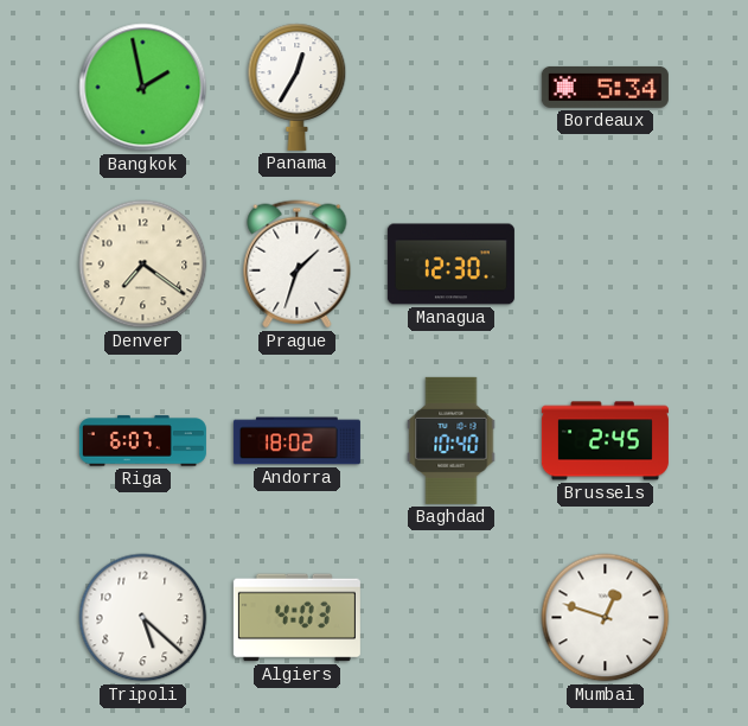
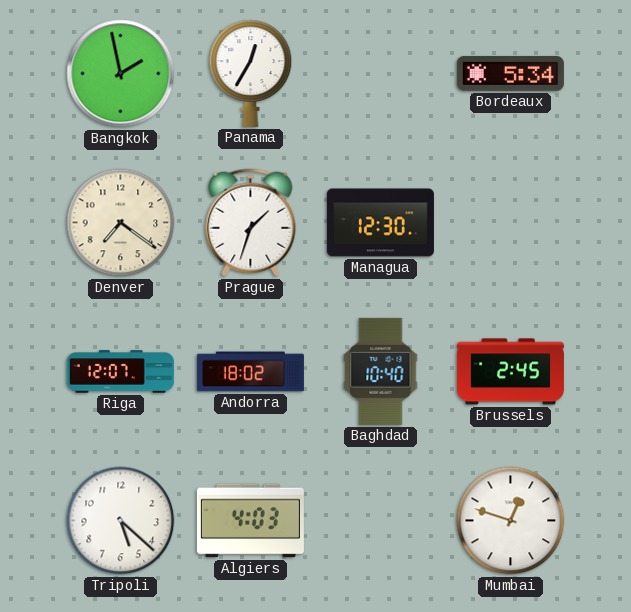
Riga: 6:07 -> 12:07
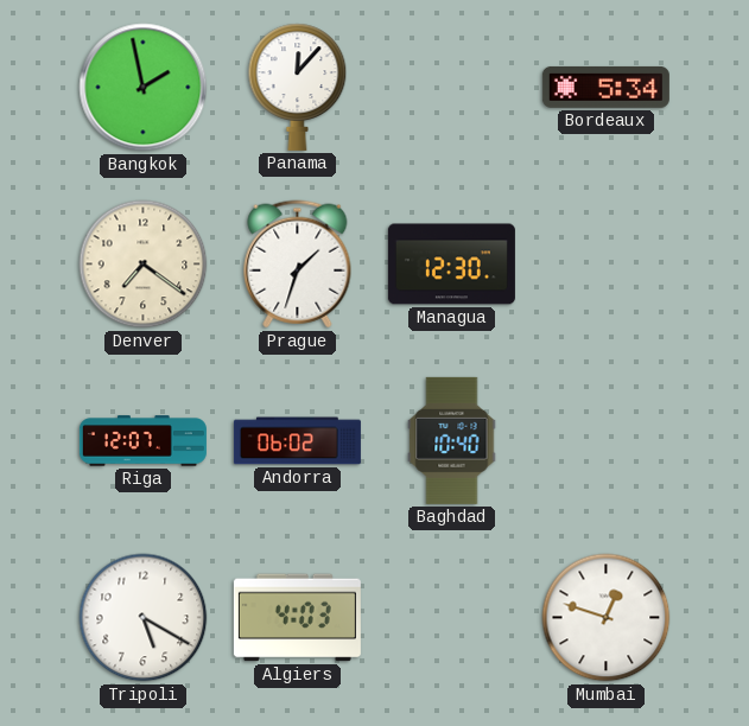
Panama: 12:35 -> 12:07
Andorra: 18:02 -> 06:02
Brussels: 2:45 -> none
Tripoli: 5:22 -> 5:20
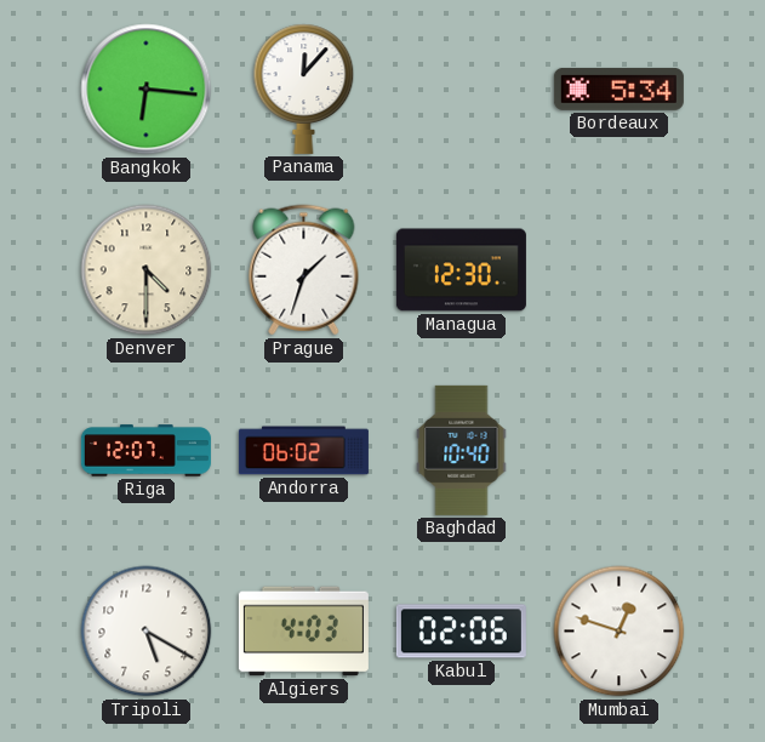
Bangkok: 1:58 -> 6:16
Denver: 7:21 -> 4:30
Kabul: none -> 02:06
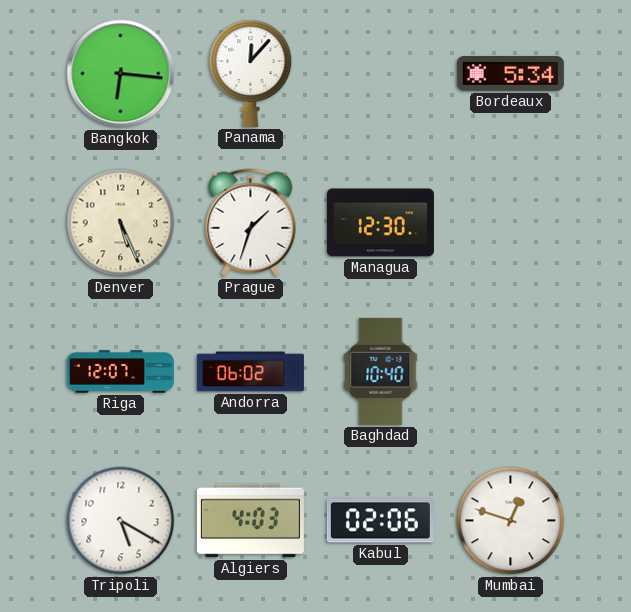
Denver: 4:30 -> 5:26
